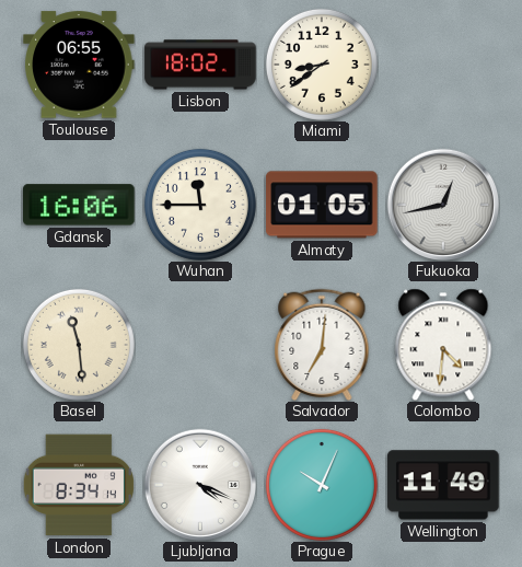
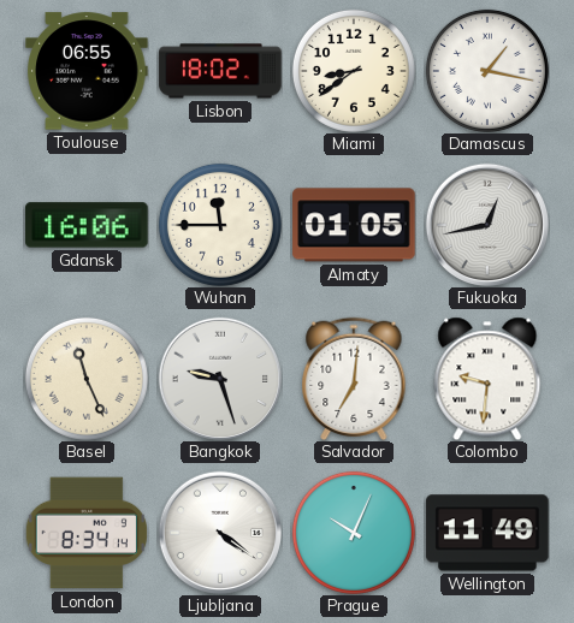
Damascus: none -> 1:17
Basel: 11:29 -> 11:26
Bangkok: none -> 9:27
Colombo: 4:31 -> 9:31
Ljubljana: 4:19 -> 4:21
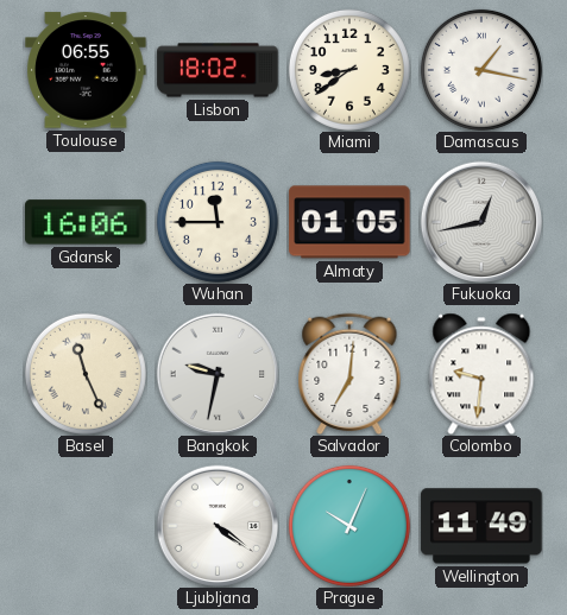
Bangkok: 9:27 -> 9:32
London: 8:34 -> none
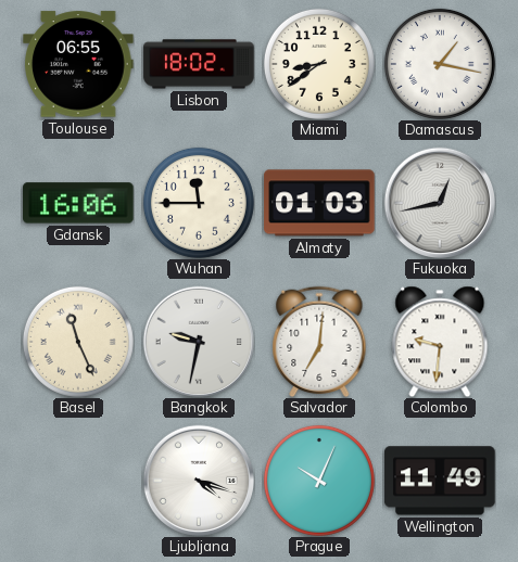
Almaty: 01:05 -> 01:03
Ljubljana: 4:21 -> 4:18
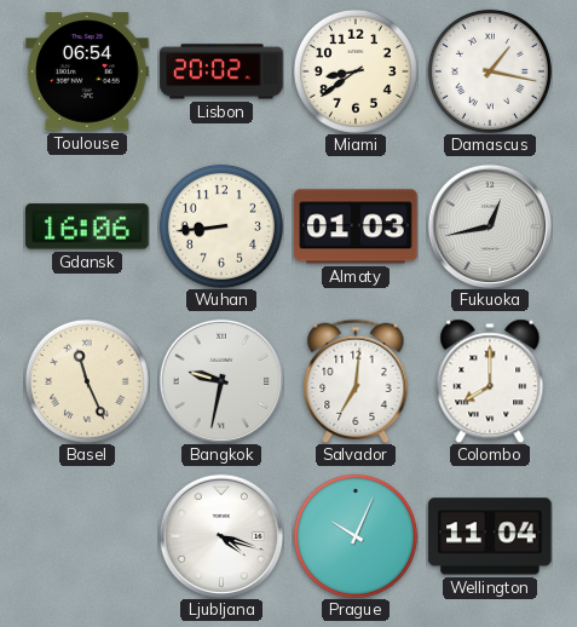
Toulouse: 06:55 -> 06:54
Lisbon: 18:02 -> 20:02
Wuhan: 11:45 -> 8:44
Colombo: 9:31 -> 8:00
Wellington: 11:49 -> 11:04
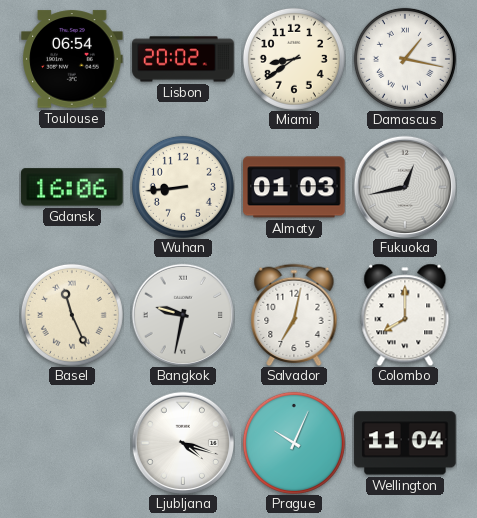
Salvador: 7:01 -> 7:02
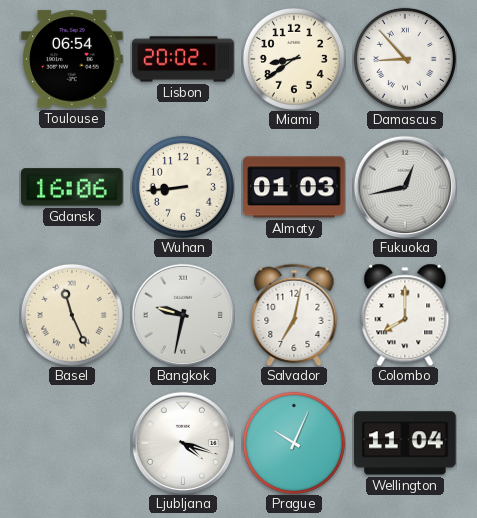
Damascus: 1:17 -> 8:53
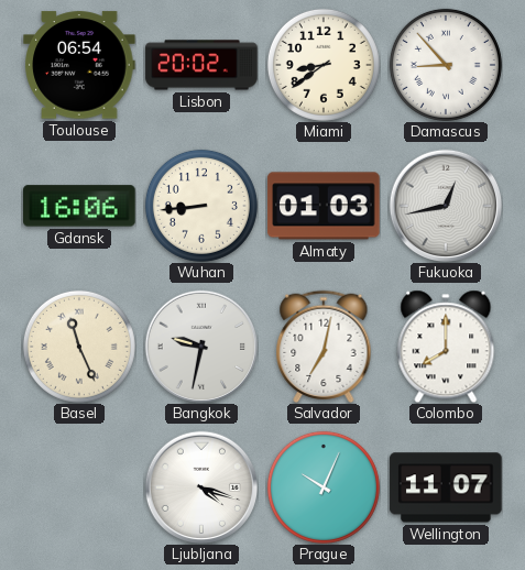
Wellington: 11:04 -> 11:07
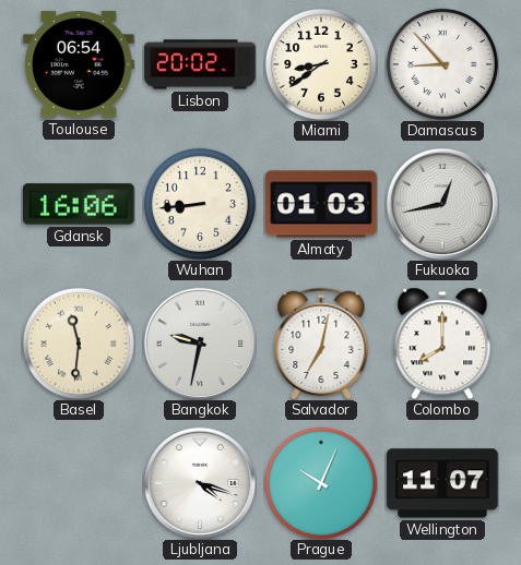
Basel: 11:26 -> 11:31
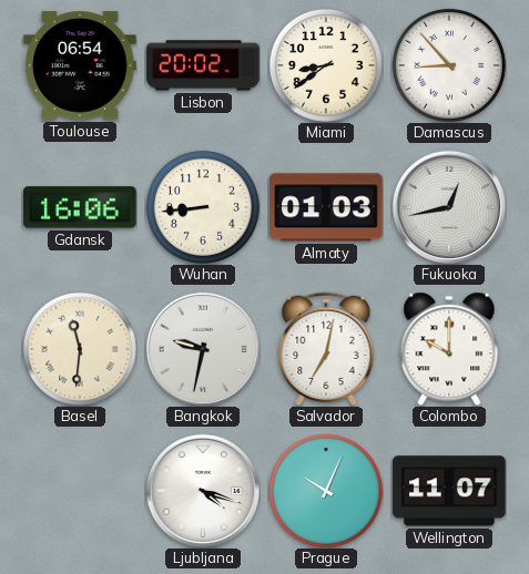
Colombo: 8:00 -> 10:00
